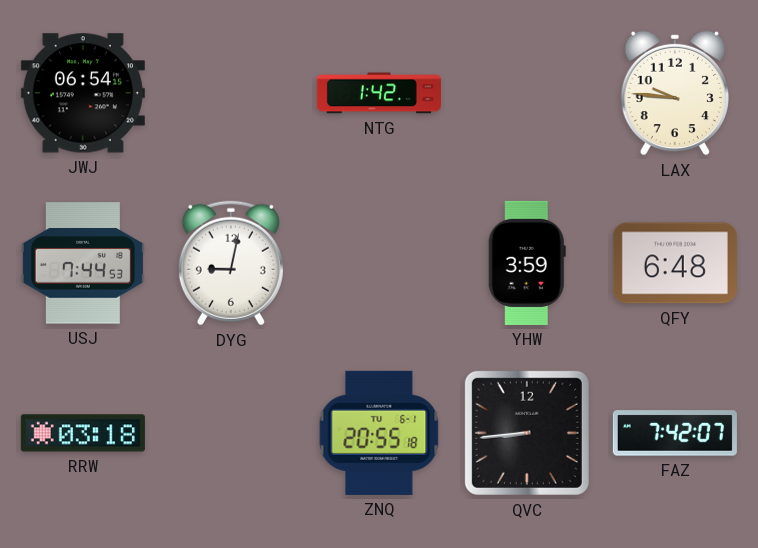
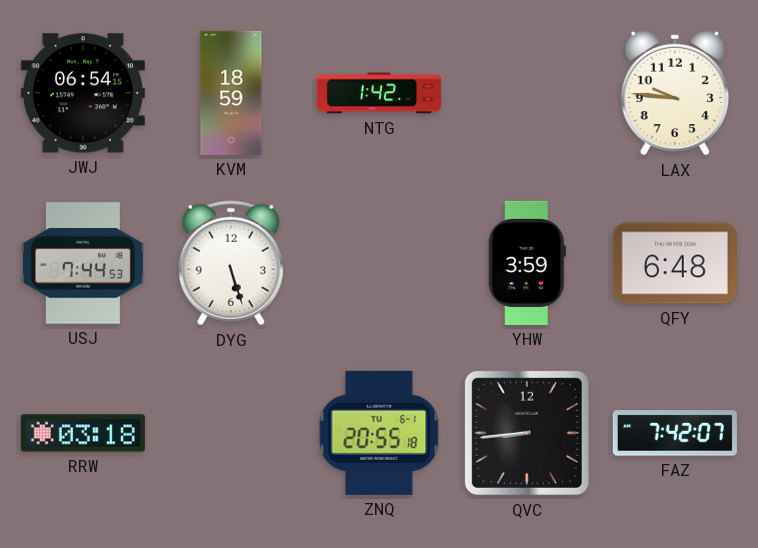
KVM: none -> 18:59
DYG: 9:02 -> 5:27
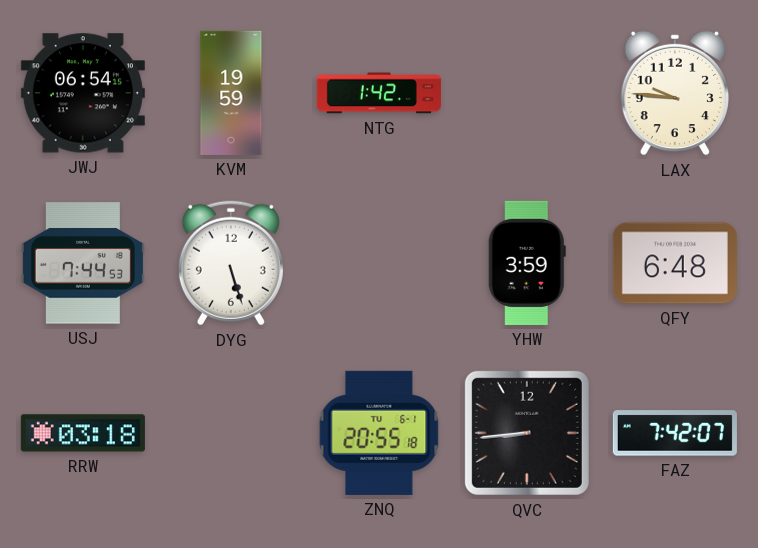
KVM: 18:59 -> 19:59
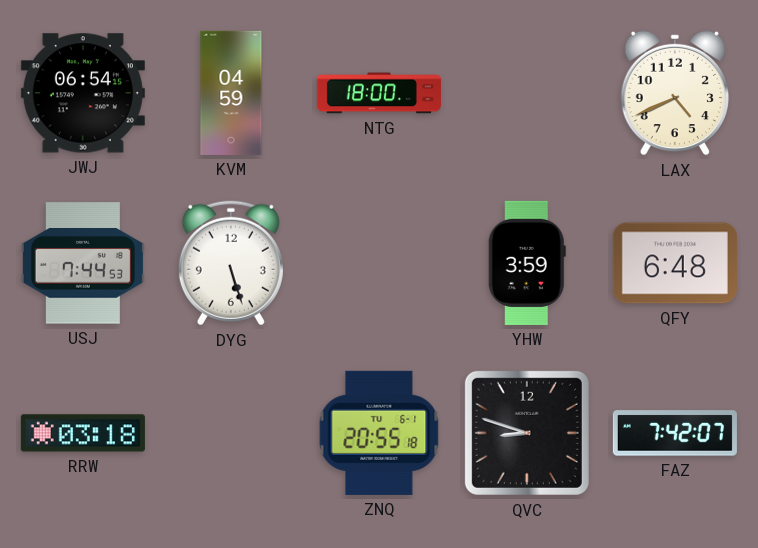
KVM: 19:59 -> 04:59
NTG: 1:42 -> 18:00
LAX: 9:46 -> 4:41
QVC: 8:44 -> 8:48
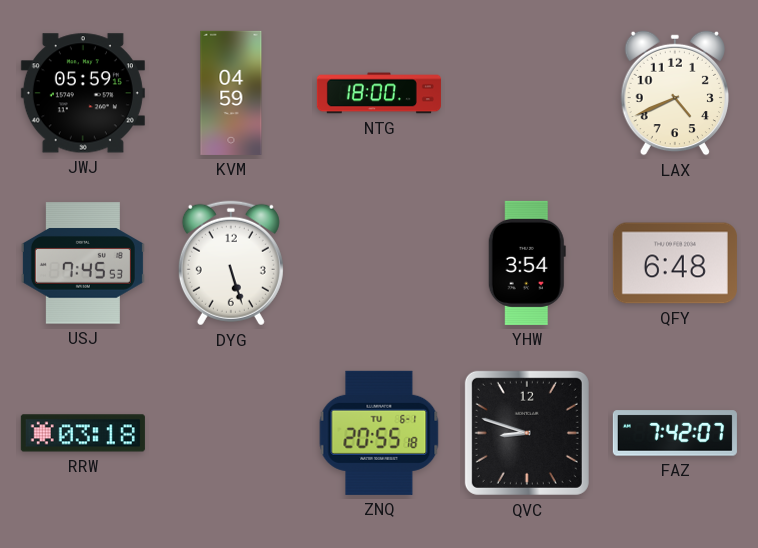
JWJ: 06:54 -> 05:59
USJ: 7:44 -> 7:45
YHW: 3:59 -> 3:54
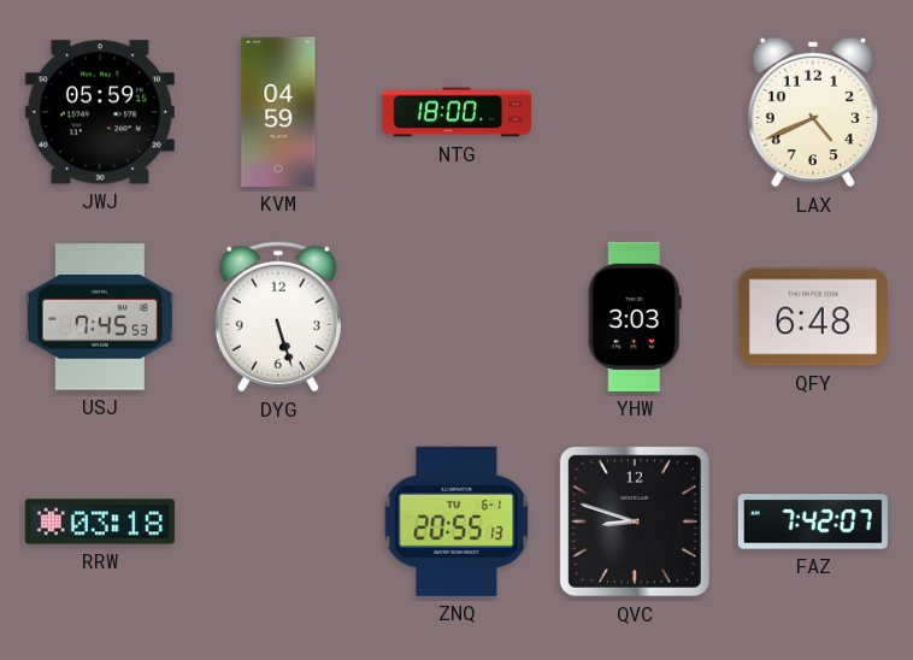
YHW: 3:54 -> 3:03
ZNQ: 20:55:18 -> 20:55:13
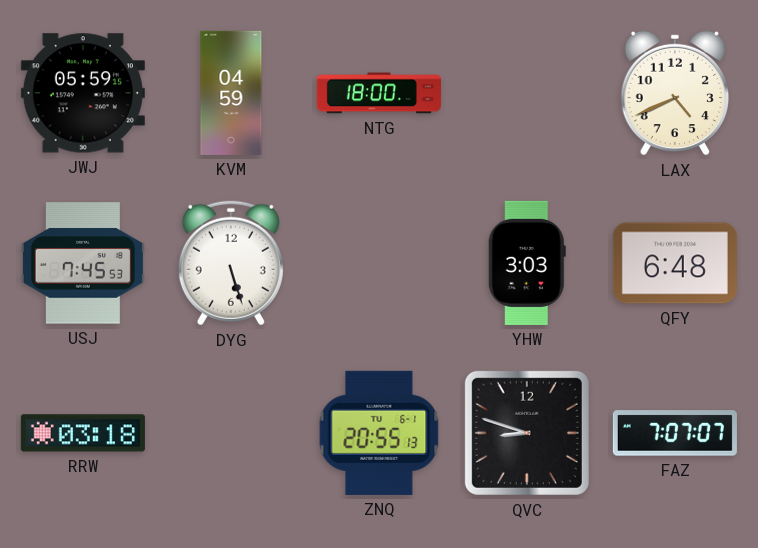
FAZ: 7:42 -> 7:07
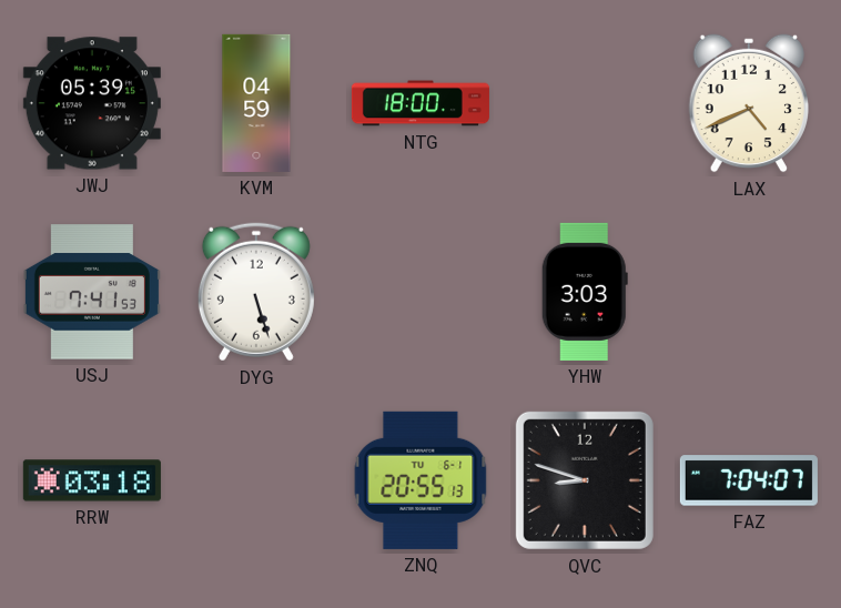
JWJ: 05:59 -> 05:39
USJ: 7:45 -> 7:41
QFY: 6:48 -> none
FAZ: 7:07 -> 7:04
